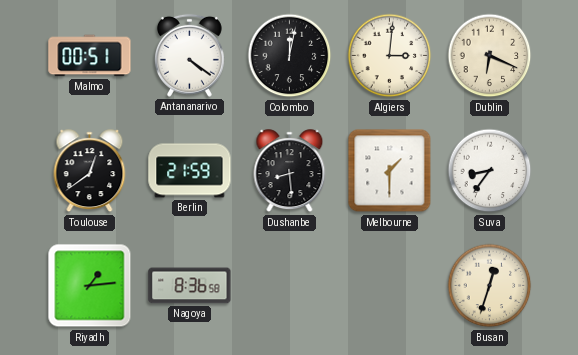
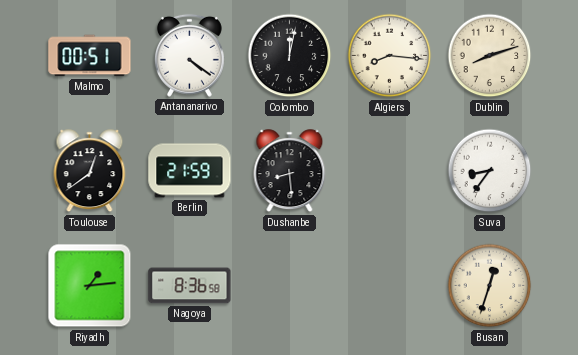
Algiers: 3:01 -> 8:16
Dublin: 6:19 -> 8:12
Melbourne: 1:30 -> none
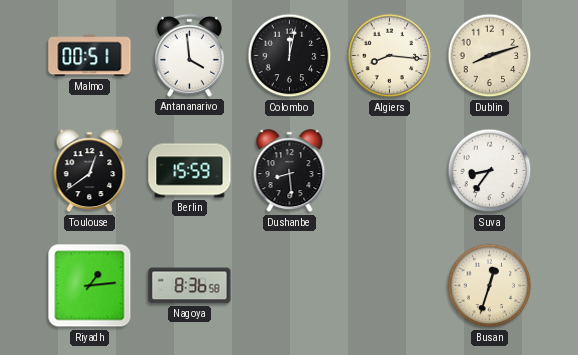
Antananarivo: 4:21 -> 3:59
Berlin: 21:59 -> 15:59
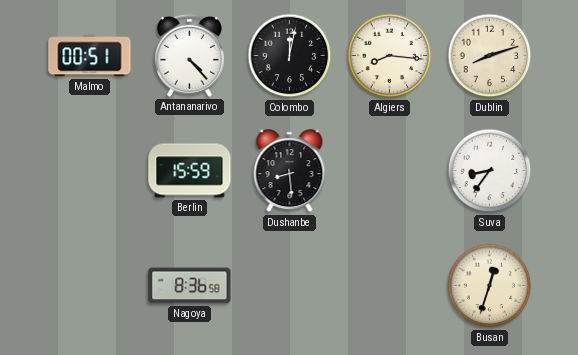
Antananarivo: 3:59 -> 4:23
Toulouse: 12:39 -> none
Riyadh: 1:14 -> none
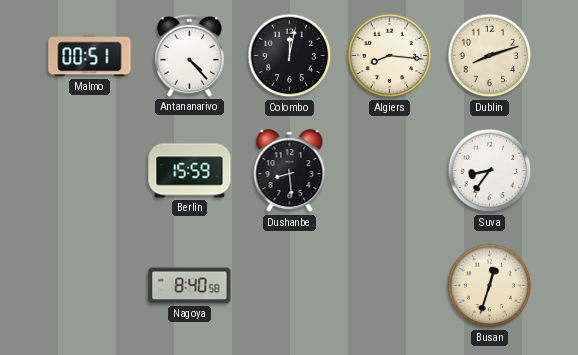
Nagoya: 8:36 -> 8:40
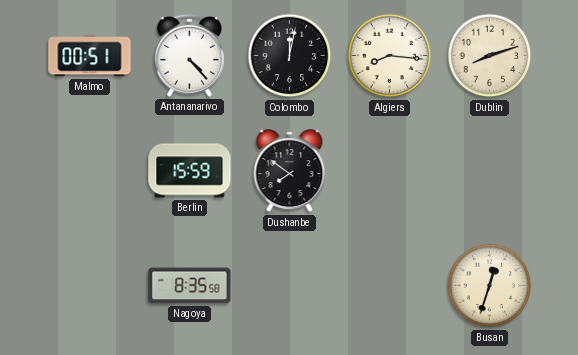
Dushanbe: 8:29 -> 7:51
Suva: 8:36 -> none
Nagoya: 8:40 -> 8:35
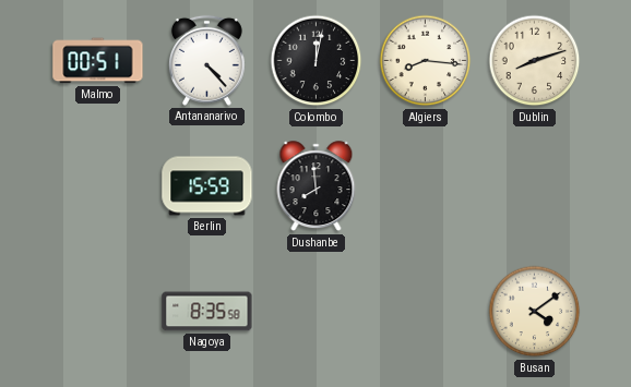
Dushanbe: 7:51 -> 7:59
Busan: 12:33 -> 4:09
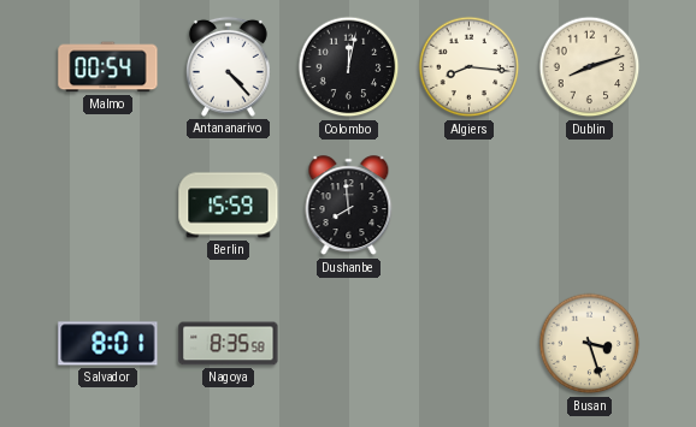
Malmo: 00:51 -> 00:54
Salvador: none -> 8:01
Busan: 4:09 -> 3:27
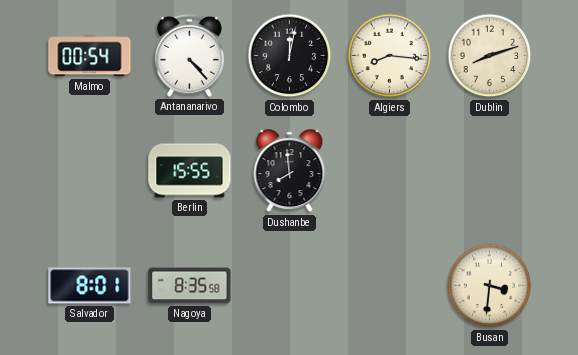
Berlin: 15:59 -> 15:55
Busan: 3:27 -> 3:31
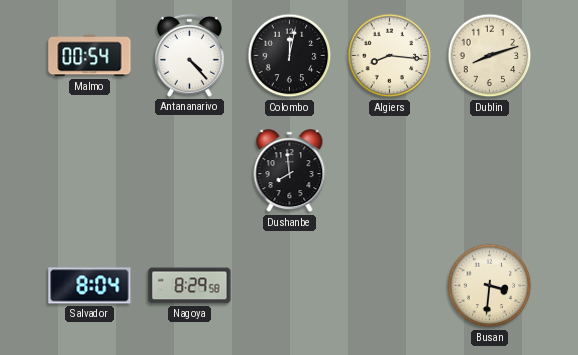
Berlin: 15:55 -> none
Salvador: 8:01 -> 8:04
Nagoya: 8:35 -> 8:29
